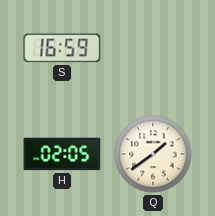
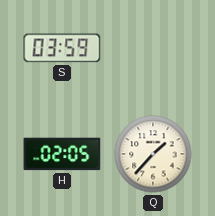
S: 16:59 -> 03:59
Q: 1:39 -> 1:37
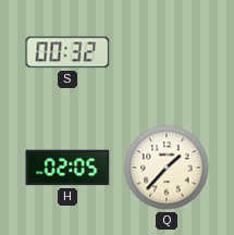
S: 03:59 -> 00:32
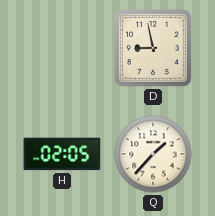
S: 00:32 -> none
D: none -> 8:58
